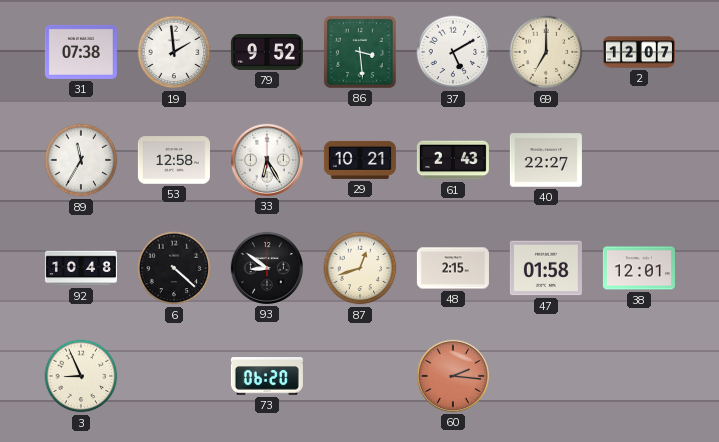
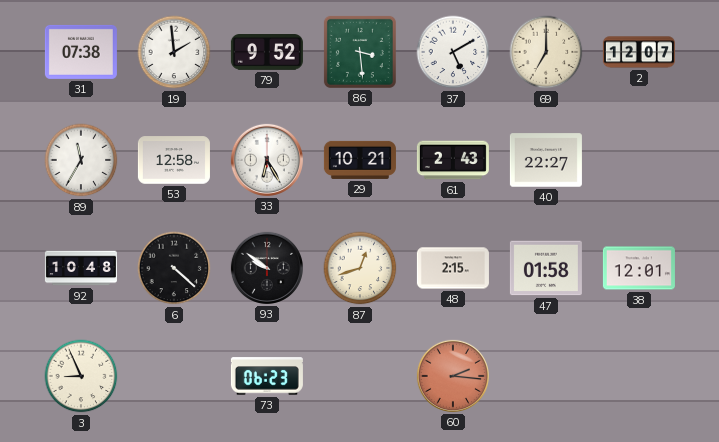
93: 8:51 -> 9:51
73: 06:20 -> 06:23
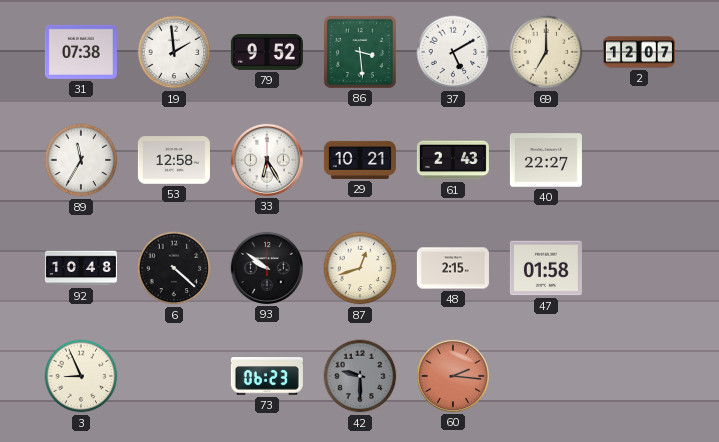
38: 12:01 -> none
42: none -> 9:30
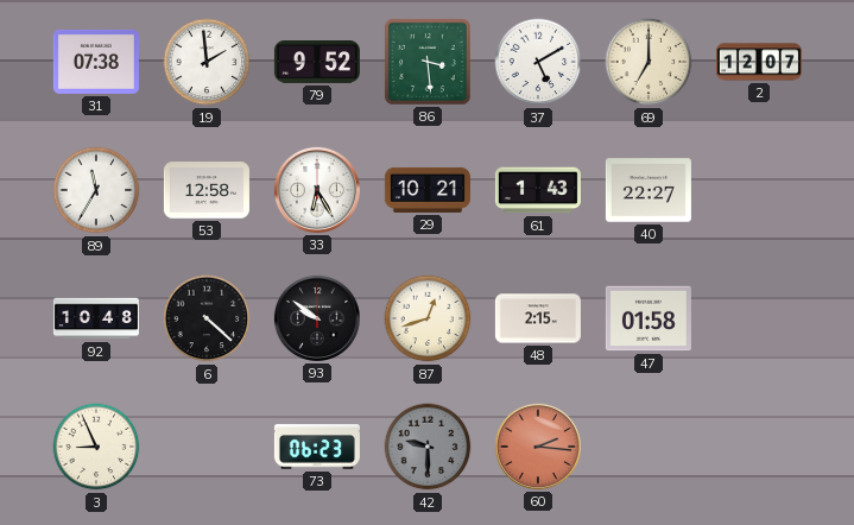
61: 2:43 -> 1:43
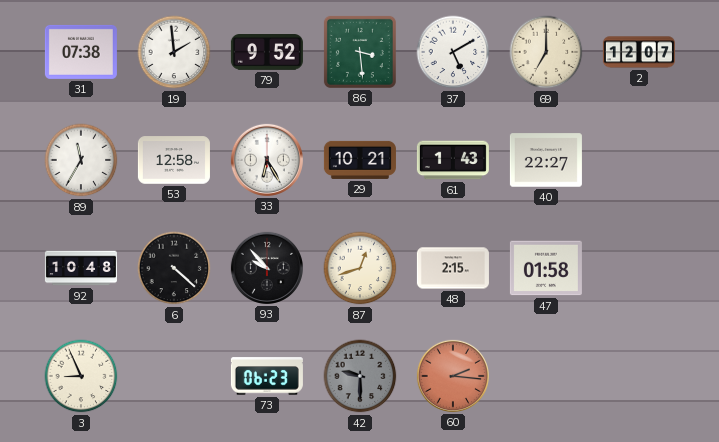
93: 9:51 -> 9:53
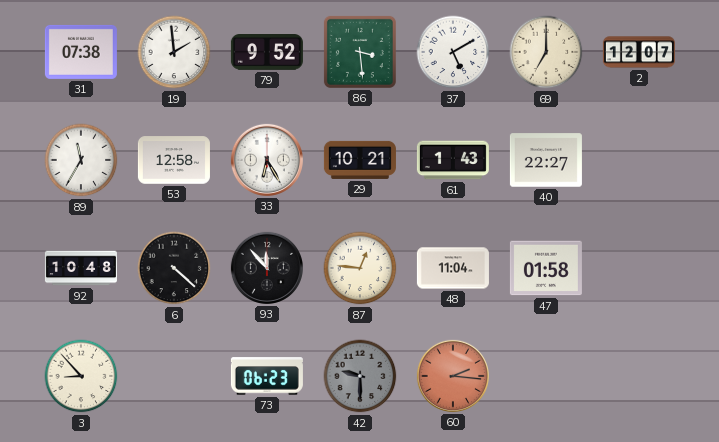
93: 9:53 -> 11:53
87: 12:42 -> 12:46
48: 2:15 -> 11:04
3: 8:56 -> 8:53
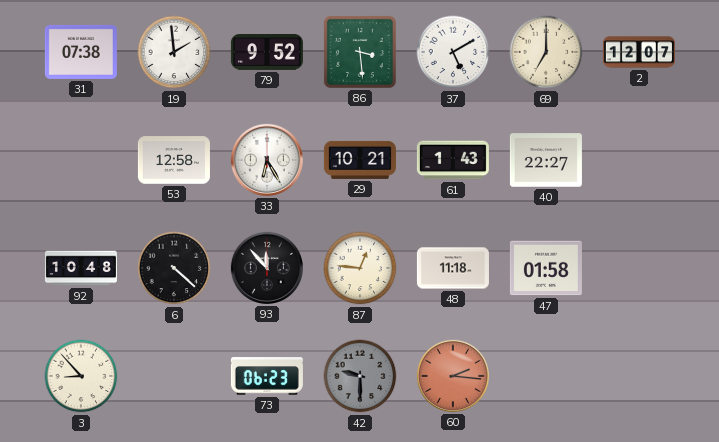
89: 11:35 -> none
48: 11:04 -> 11:18
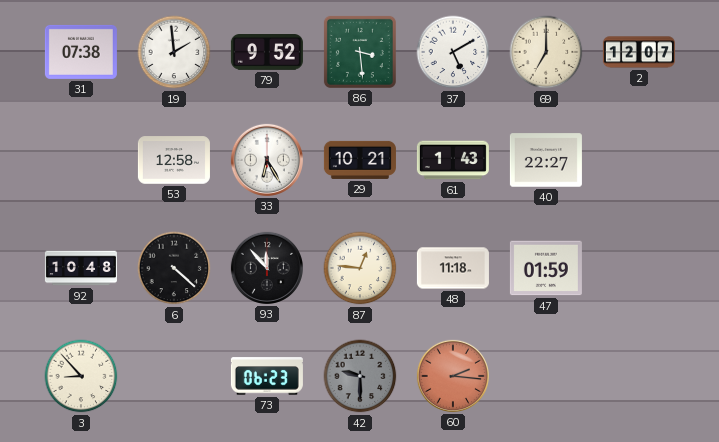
47: 01:58 -> 01:59
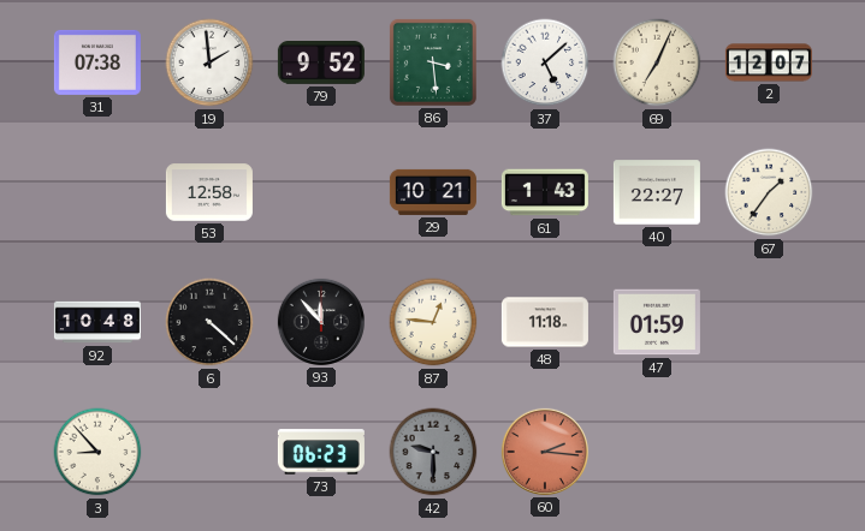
37: 5:10 -> 5:08
69: 7:00 -> 7:04
33: 6:25 -> none
67: none -> 1:36
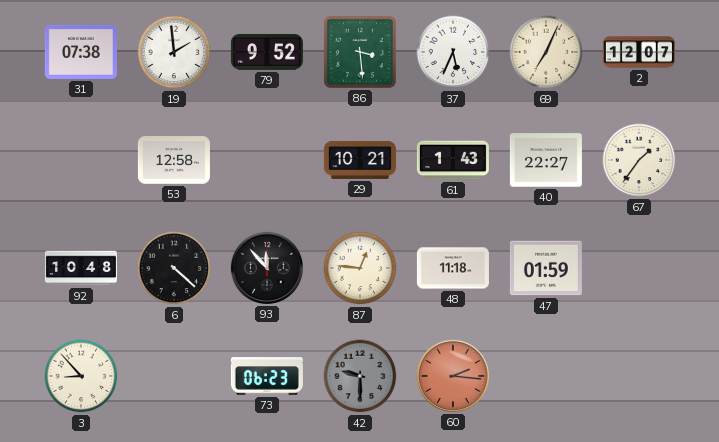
37: 5:08 -> 5:34
